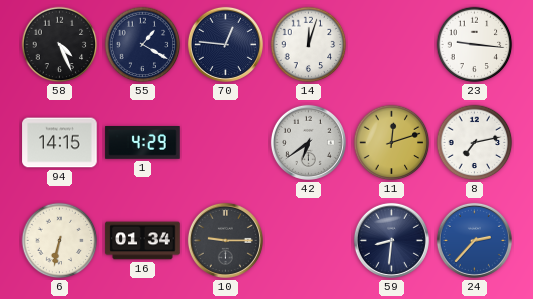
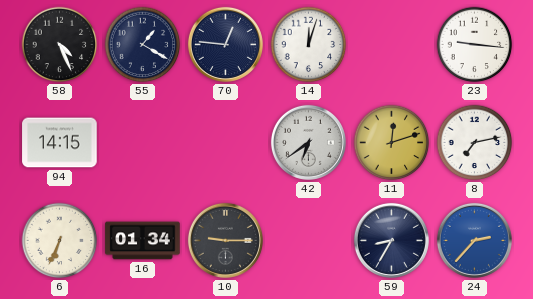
1: 4:29 -> none
6: 6:32 -> 6:34
59: 8:31 -> 8:35
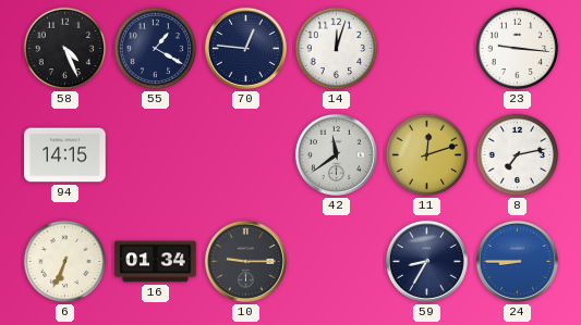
42: 6:39 -> 11:39
24: 2:37 -> 8:45
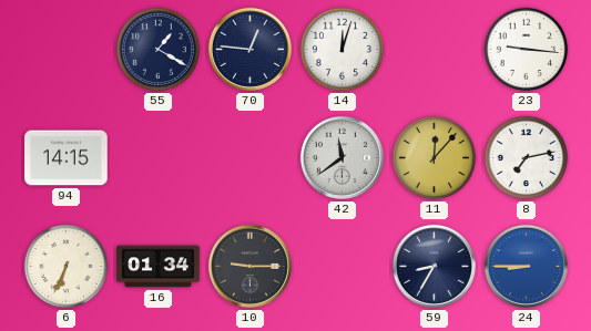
58: 4:26 -> none
11: 12:12 -> 12:07
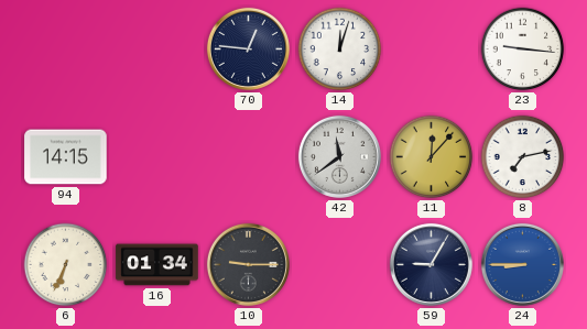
55: 1:20 -> none
59: 8:35 -> 9:05
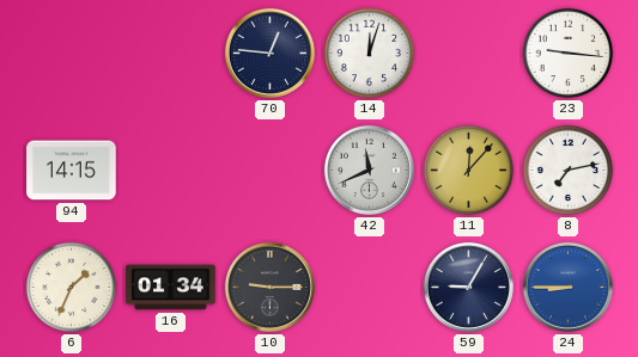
42: 11:39 -> 11:41
6: 6:34 -> 1:34
